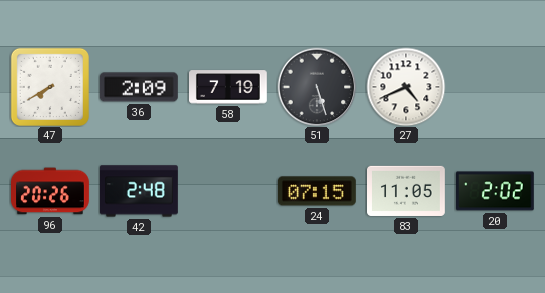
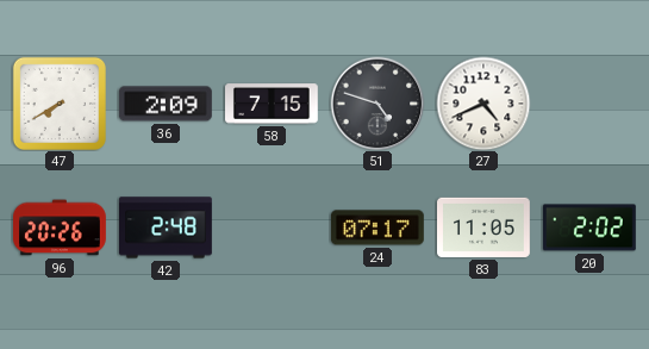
58: 7:19 -> 7:15
51: 5:27 -> 4:48
24: 07:15 -> 07:17
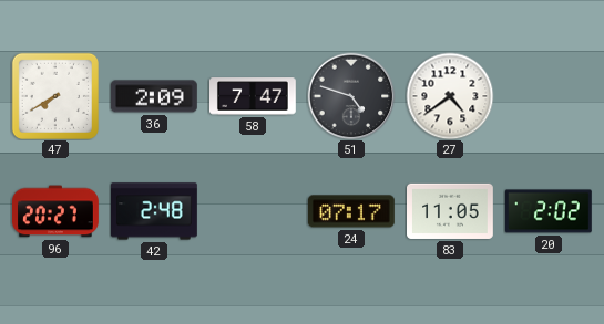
58: 7:15 -> 7:47
27: 4:41 -> 4:39
96: 20:26 -> 20:27
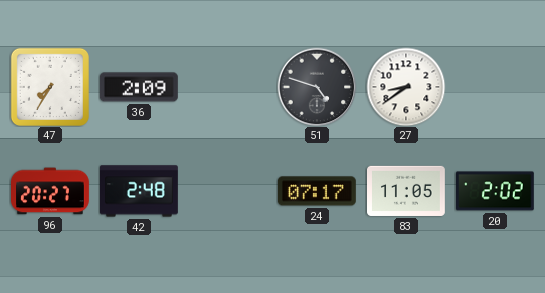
47: 7:40 -> 7:35
58: 7:47 -> none
27: 4:39 -> 8:39
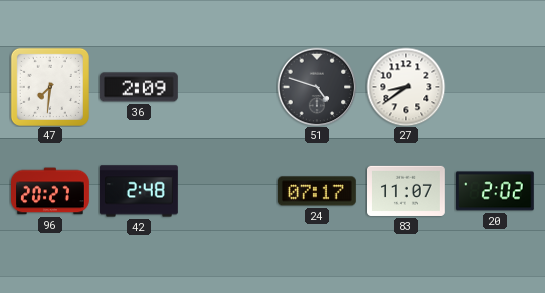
47: 7:35 -> 7:31
83: 11:05 -> 11:07
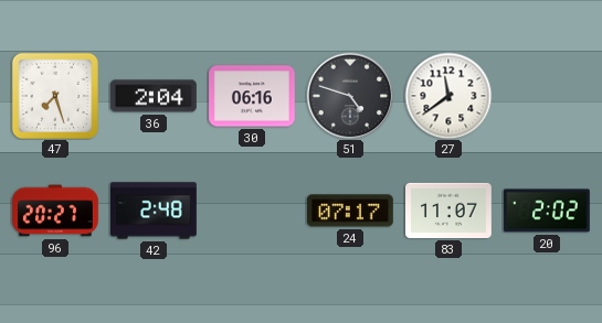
47: 7:31 -> 7:27
36: 2:09 -> 2:04
30: none -> 06:16
27: 8:39 -> 11:39
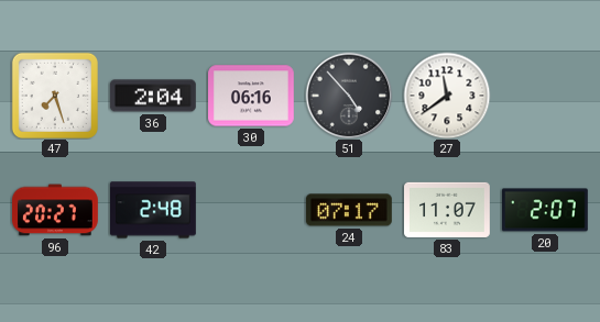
51: 4:48 -> 4:53
20: 2:02 -> 2:07
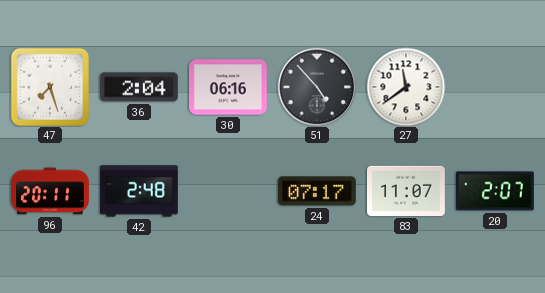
96: 20:27 -> 20:11
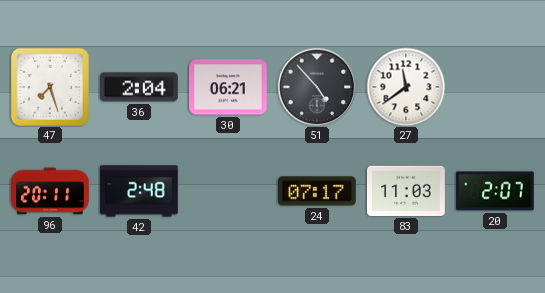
30: 06:16 -> 06:21
83: 11:07 -> 11:03
